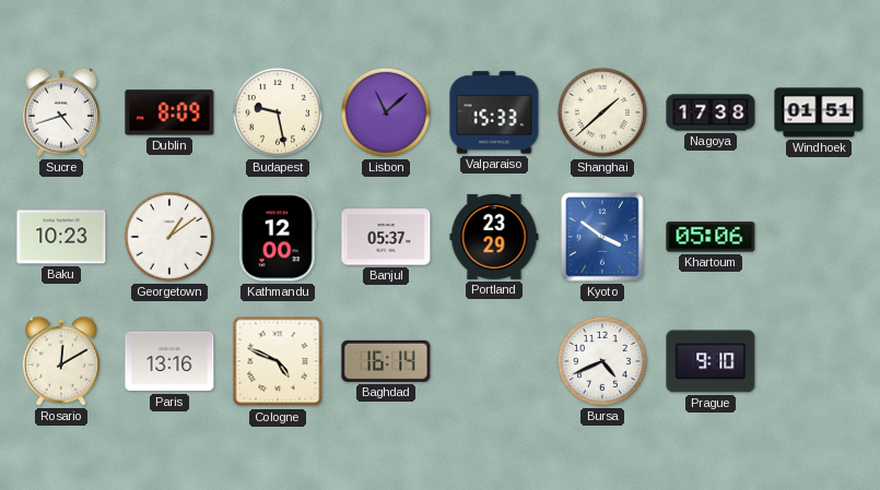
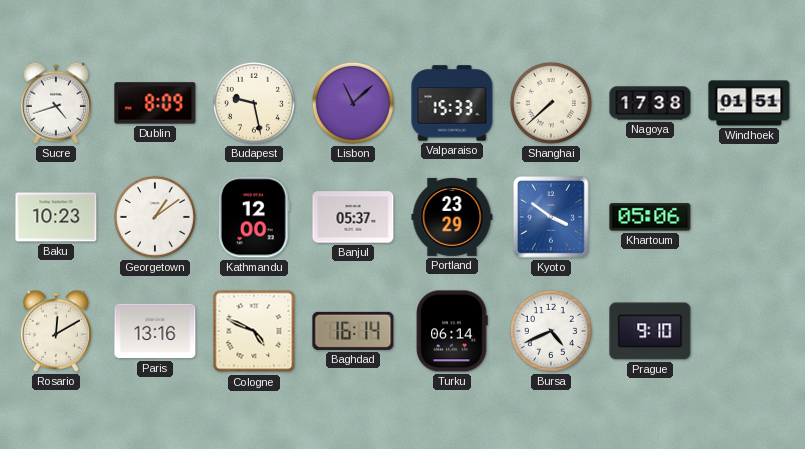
Shanghai: 1:38 -> 7:38
Turku: none -> 06:14
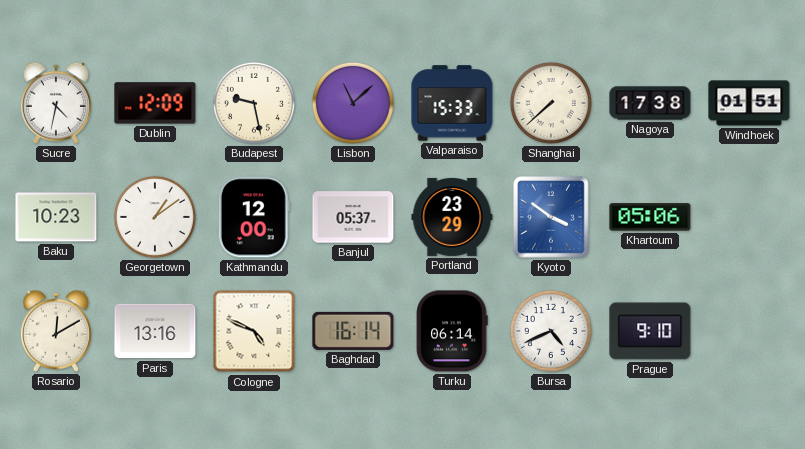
Sucre: 4:42 -> 4:32
Dublin: 8:09 -> 12:09
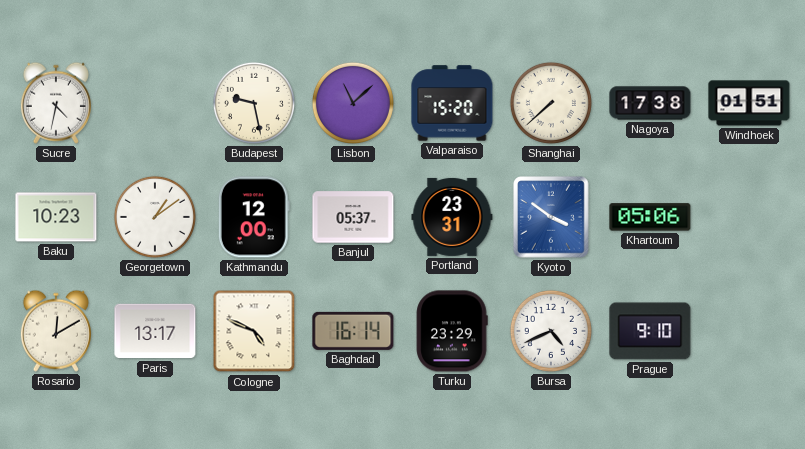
Dublin: 12:09 -> none
Valparaiso: 15:33 -> 15:20
Portland: 23:29 -> 23:31
Paris: 13:16 -> 13:17
Turku: 06:14 -> 23:29
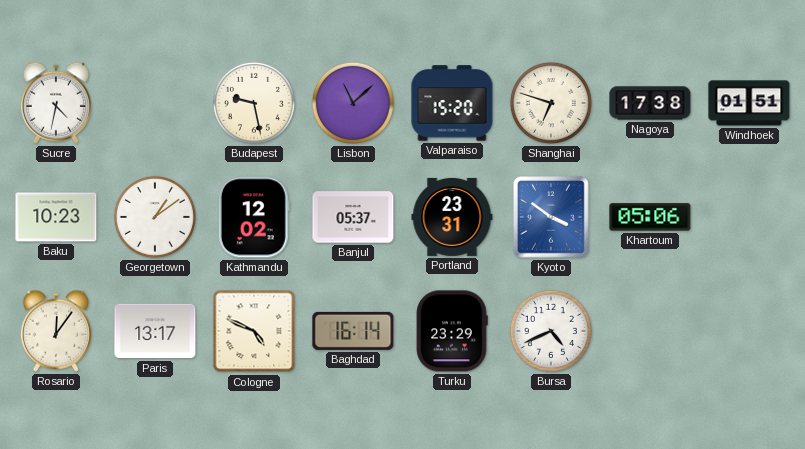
Shanghai: 7:38 -> 6:48
Kathmandu: 12:00 -> 12:02
Rosario: 12:10 -> 12:06
Prague: 9:10 -> none
